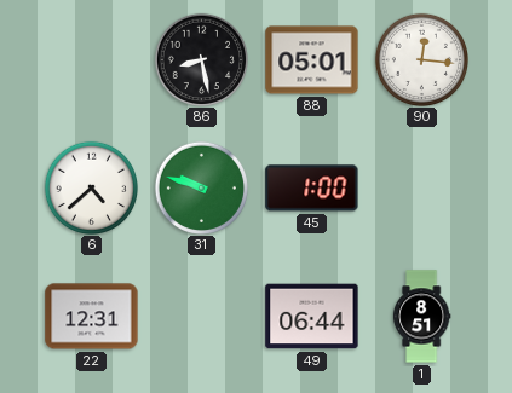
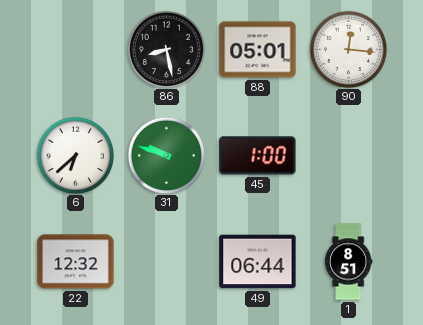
6: 4:38 -> 6:38
22: 12:31 -> 12:32
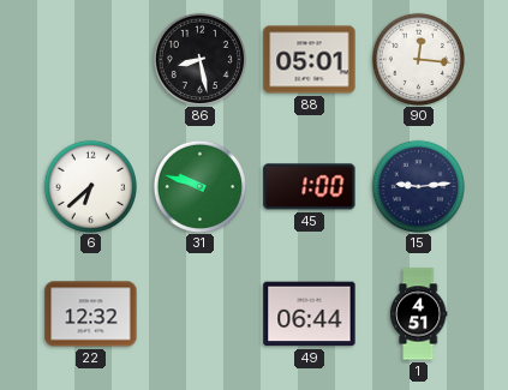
15: none -> 9:14
1: 8:51 -> 4:51
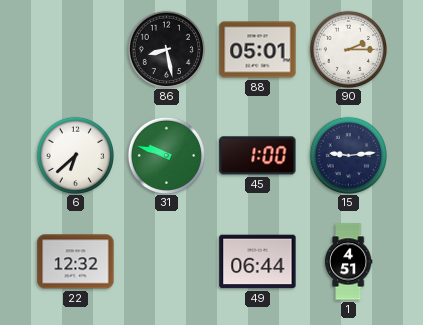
90: 12:16 -> 2:15
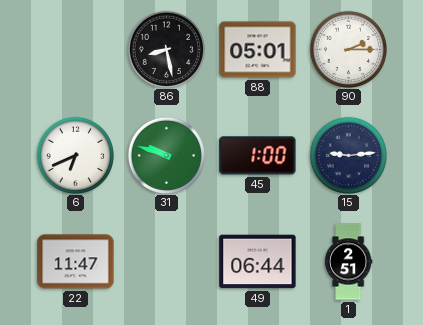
6: 6:38 -> 6:41
22: 12:32 -> 11:47
1: 4:51 -> 2:51
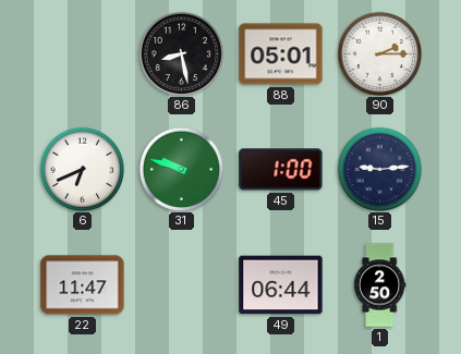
1: 2:51 -> 2:50
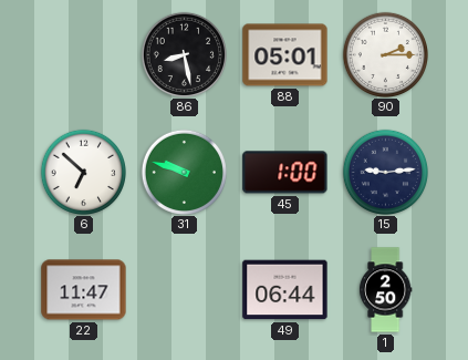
6: 6:41 -> 6:52
